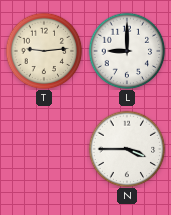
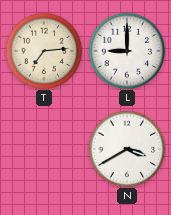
T: 9:14 -> 7:14
N: 3:45 -> 3:40
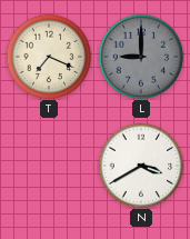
T: 7:14 -> 7:19
L dial: white -> grey
